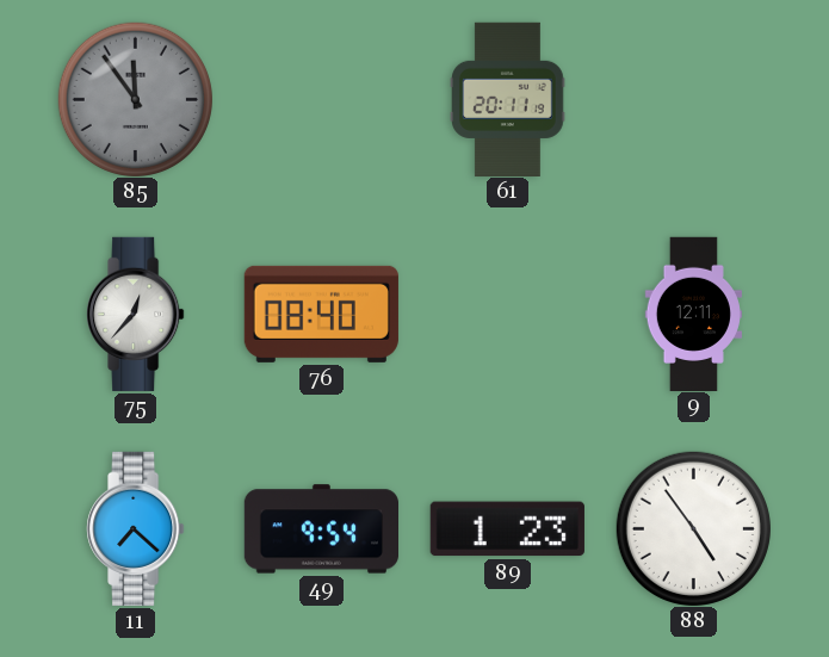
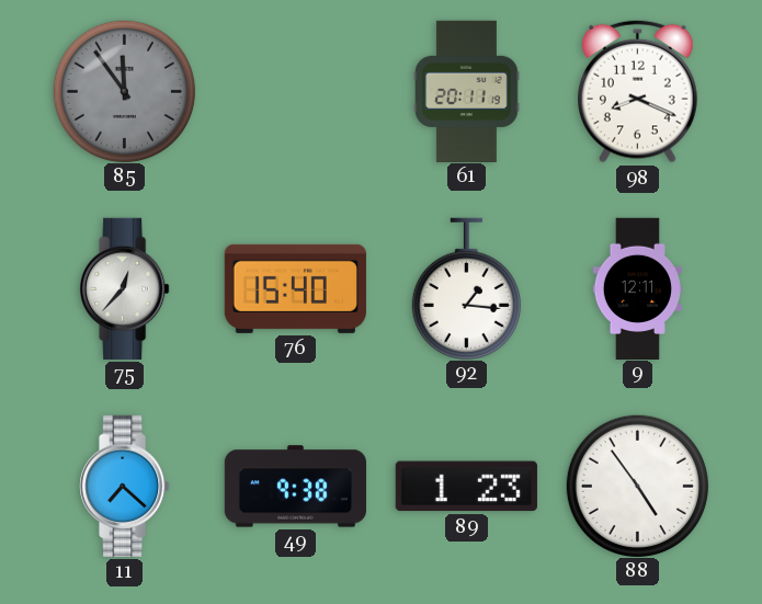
98: none -> 8:19
76: 08:40 -> 15:40
92: none -> 1:16
49: 9:54 -> 9:38
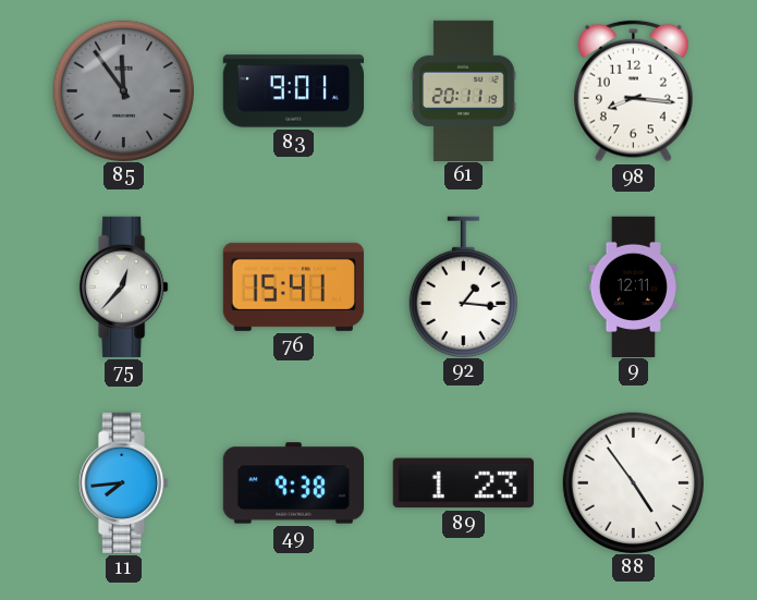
83: none -> 9:01
98: 8:19 -> 8:16
76: 15:40 -> 15:41
11: 7:22 -> 7:44
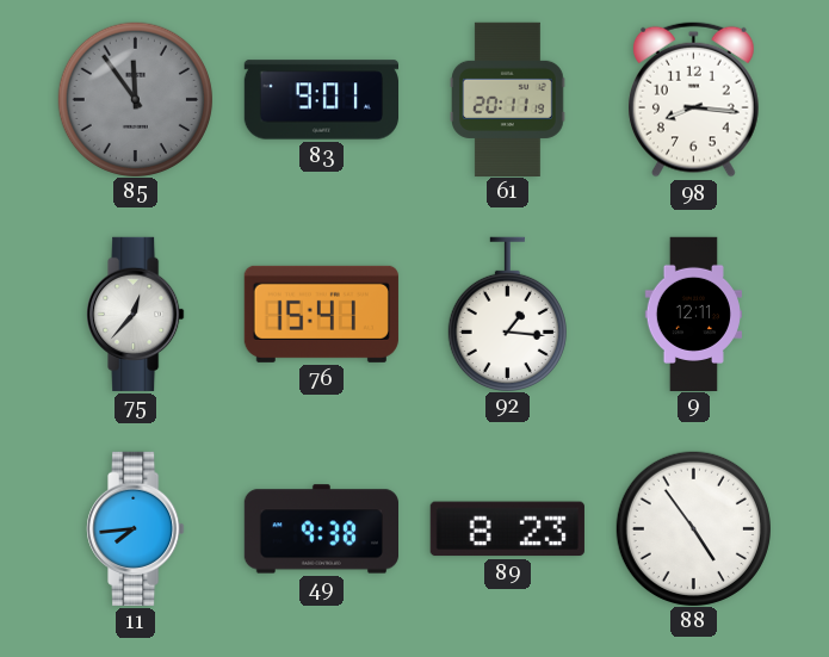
89: 1:23 -> 8:23
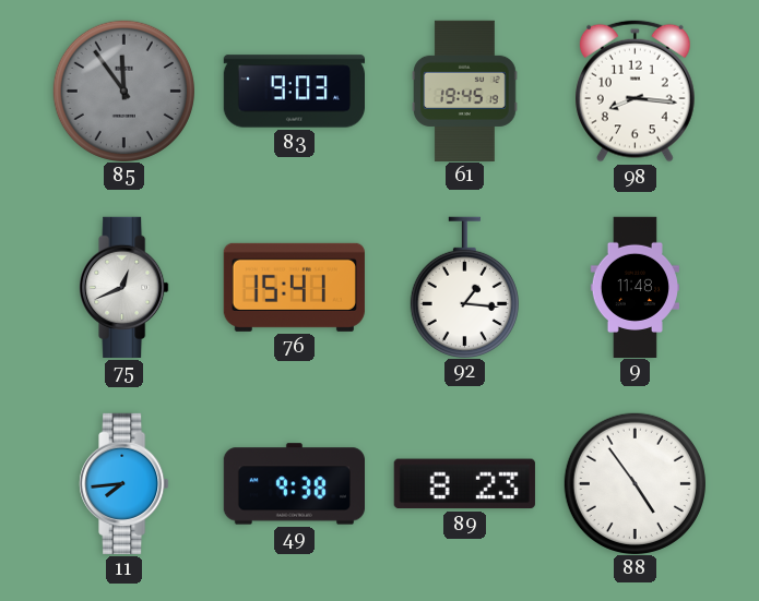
83: 9:01 -> 9:03
61: 20:11 -> 19:45
75: 12:37 -> 12:41
9: 12:11 -> 11:48
